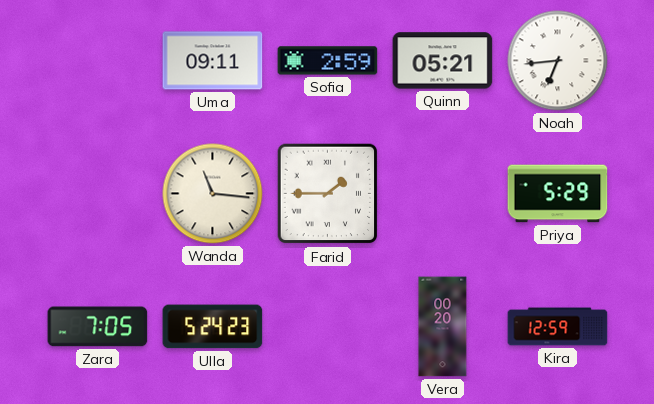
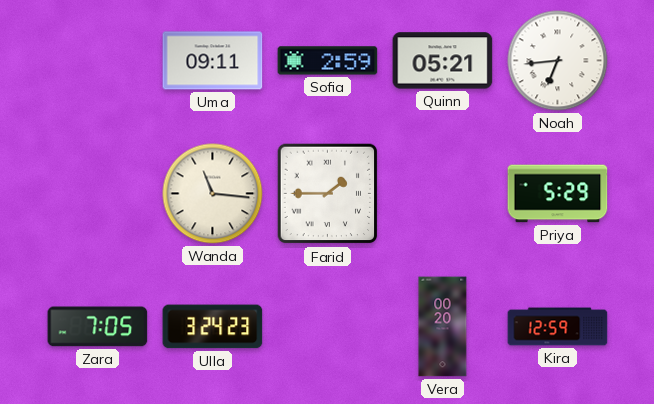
Ulla: 5:24 -> 3:24
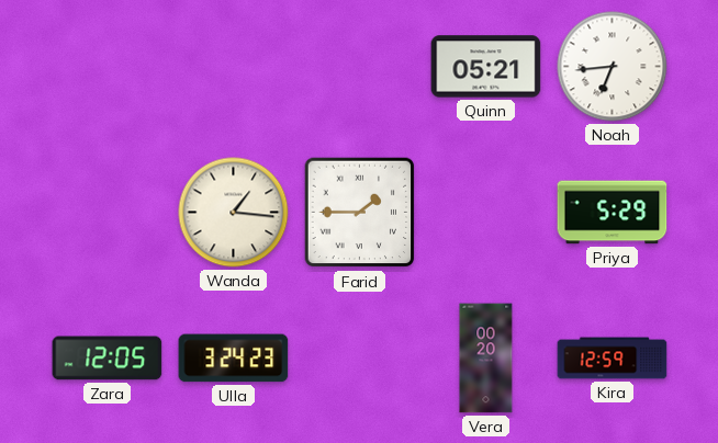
Uma: 09:11 -> none
Sofia: 2:59 -> none
Wanda: 11:16 -> 1:16
Zara: 7:05 -> 12:05
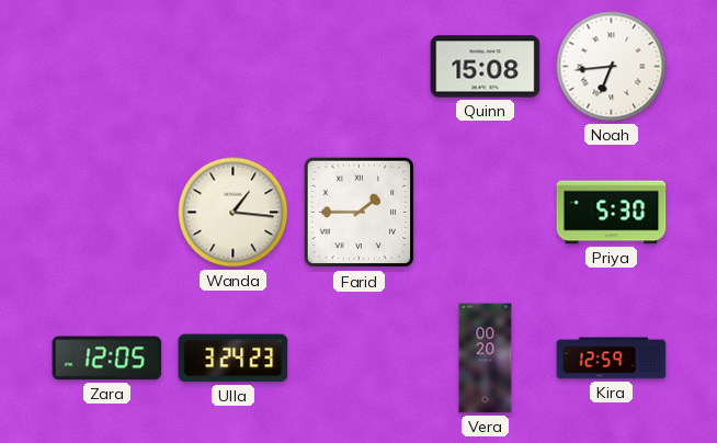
Quinn: 05:21 -> 15:08
Priya: 5:29 -> 5:30
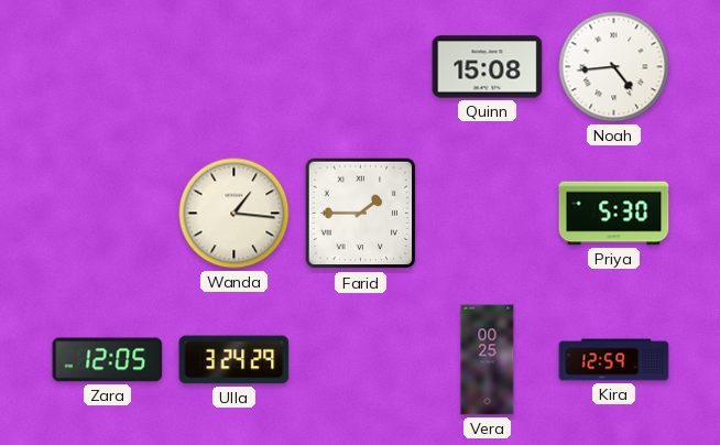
Noah: 6:44 -> 4:44
Ulla: 3:24:23 -> 3:24:29
Vera: 00:20 -> 00:25
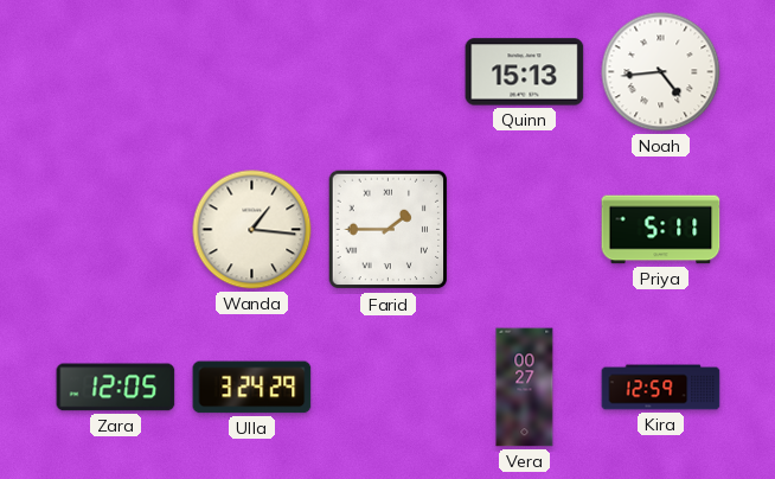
Quinn: 15:08 -> 15:13
Priya: 5:30 -> 5:11
Vera: 00:25 -> 00:27
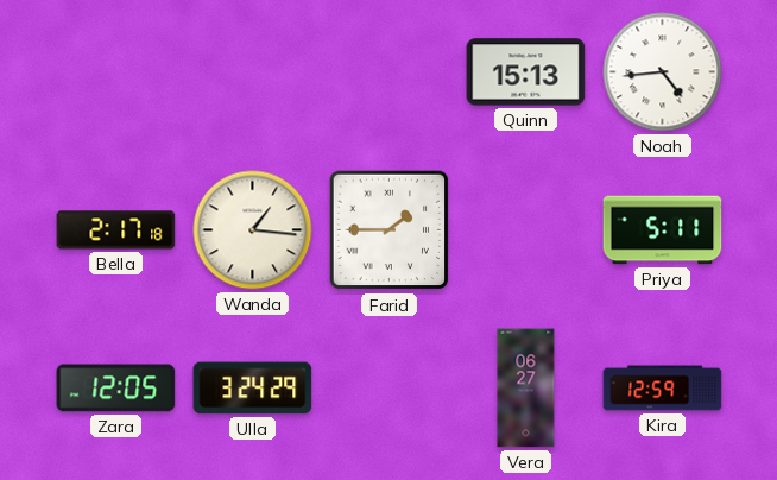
Bella: none -> 2:17
Vera: 00:27 -> 06:27
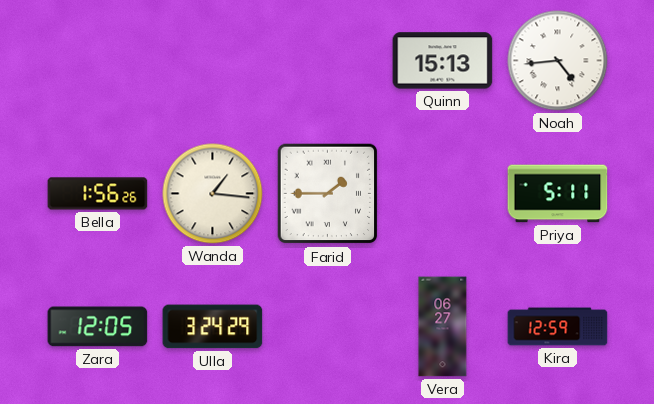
Bella: 2:17 -> 1:56
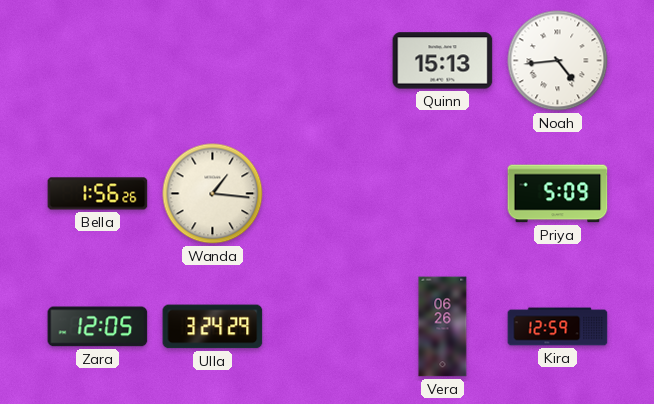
Farid: 1:45 -> none
Priya: 5:11 -> 5:09
Vera: 06:27 -> 06:26
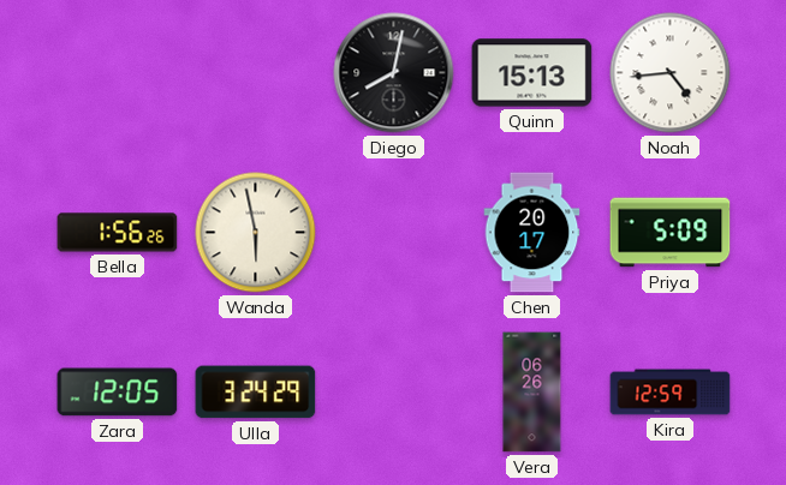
Diego: none -> 8:02
Wanda: 1:16 -> 5:58
Chen: none -> 20:17
